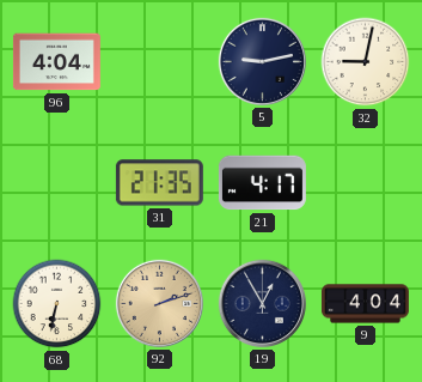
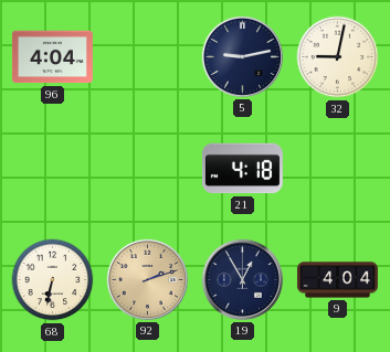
31: 21:35 -> none
21: 4:17 -> 4:18
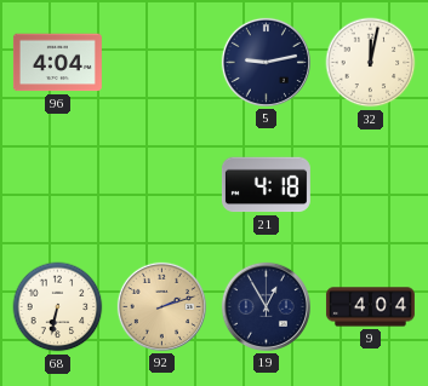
32: 9:02 -> 12:02
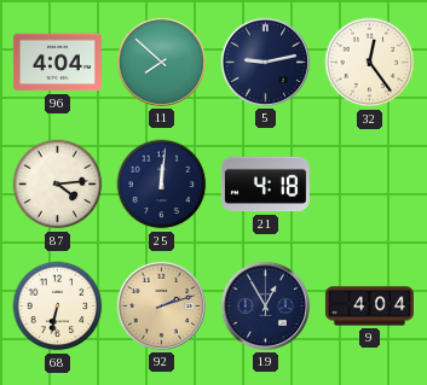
11: none -> 7:52
32: 12:02 -> 12:24
87: none -> 4:14
25: none -> 12:01
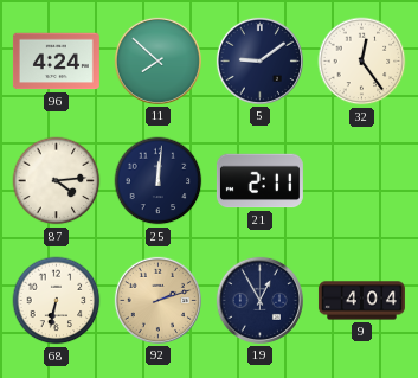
96: 4:04 -> 4:24
5: 9:13 -> 9:09
21: 4:18 -> 2:11
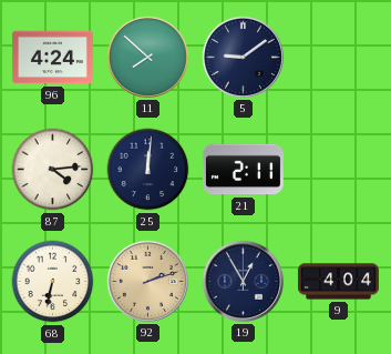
32: 12:24 -> none
